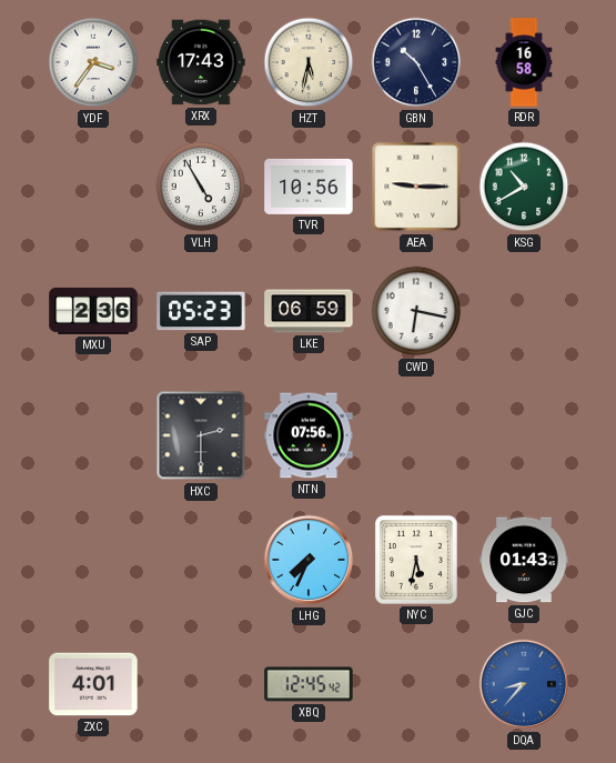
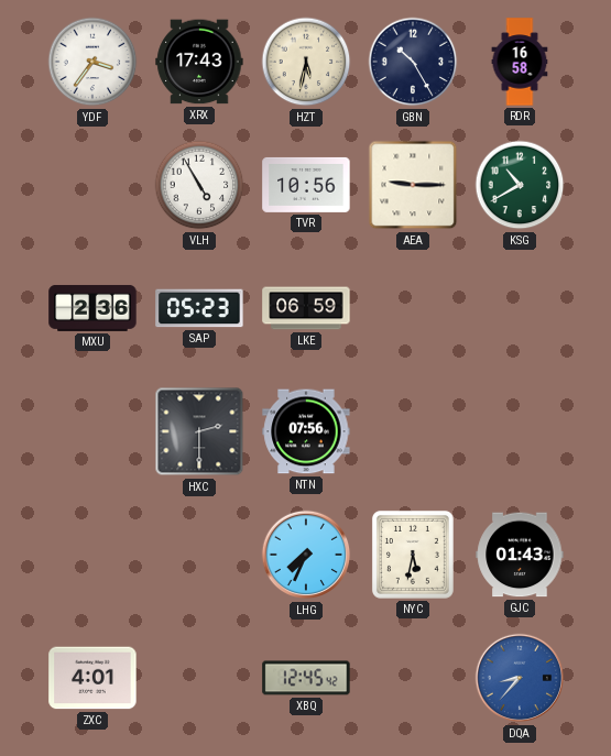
CWD: 6:17 -> none
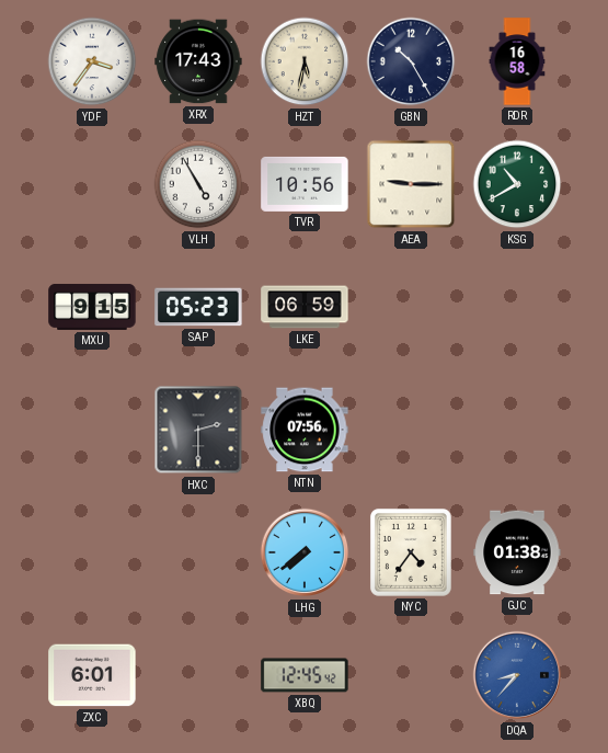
MXU: 2:36 -> 9:15
LHG: 7:34 -> 7:39
NYC: 5:32 -> 4:36
GJC: 01:43 -> 01:38
ZXC: 4:01 -> 6:01
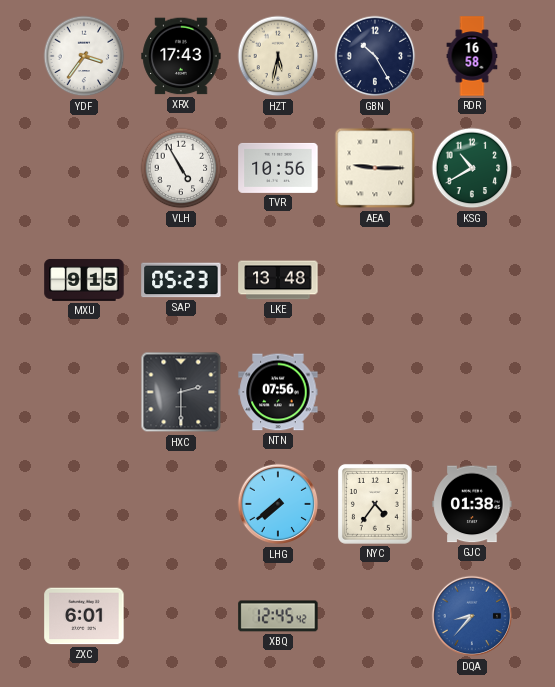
LKE: 06:59 -> 13:48
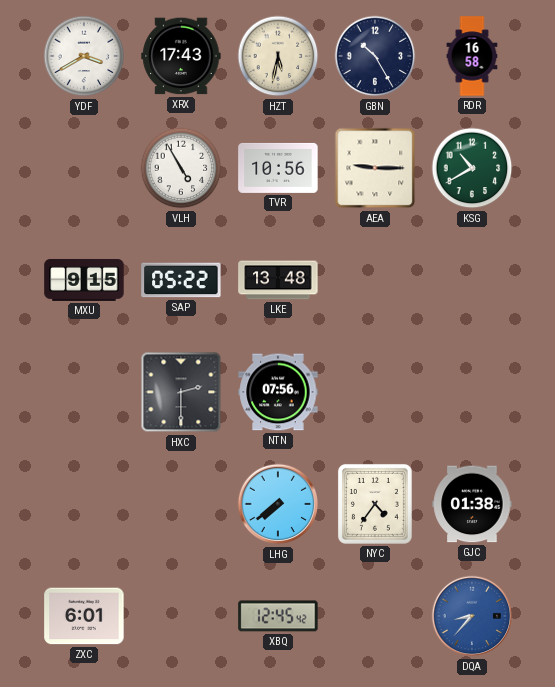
YDF: 3:36 -> 3:40
SAP: 05:23 -> 05:22
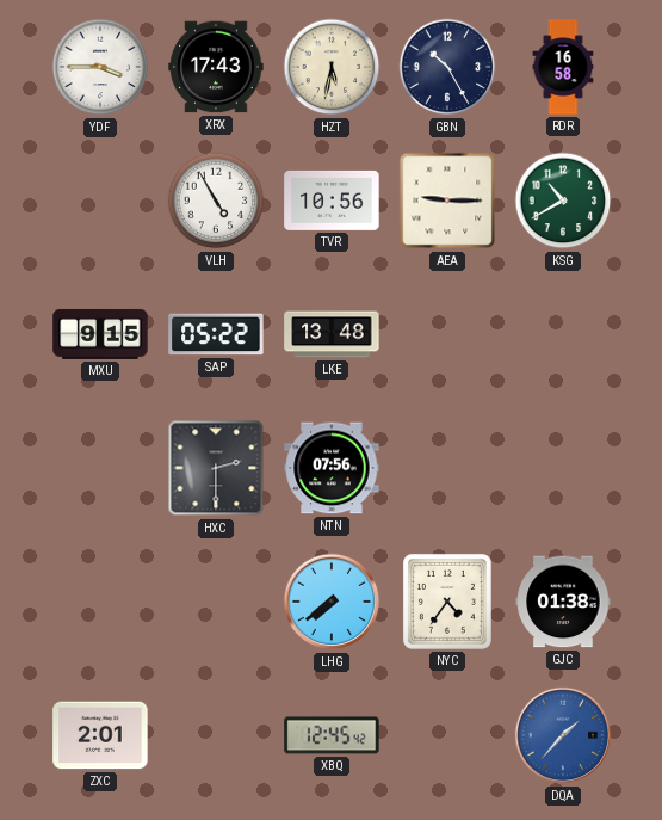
YDF: 3:40 -> 3:45
ZXC: 6:01 -> 2:01
DQA: 8:37 -> 1:37
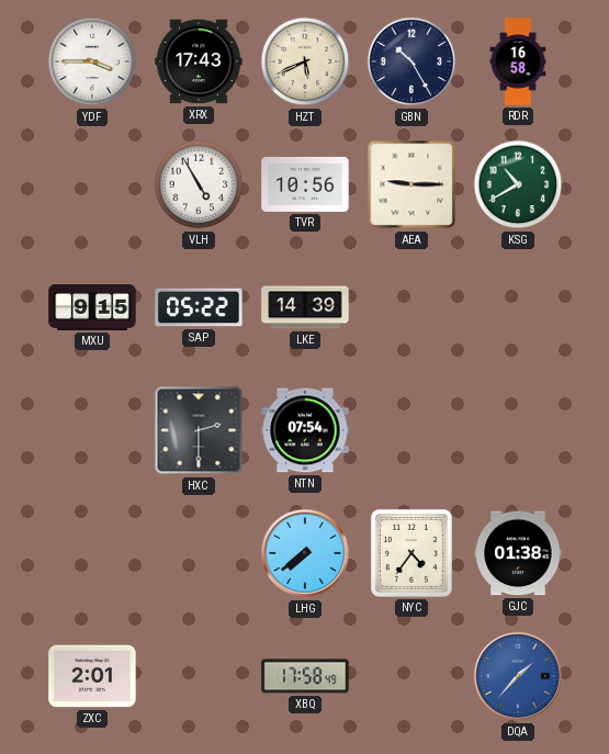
HZT: 5:32 -> 5:41
LKE: 13:48 -> 14:39
NTN: 07:56 -> 07:54
XBQ: 12:45 -> 17:58
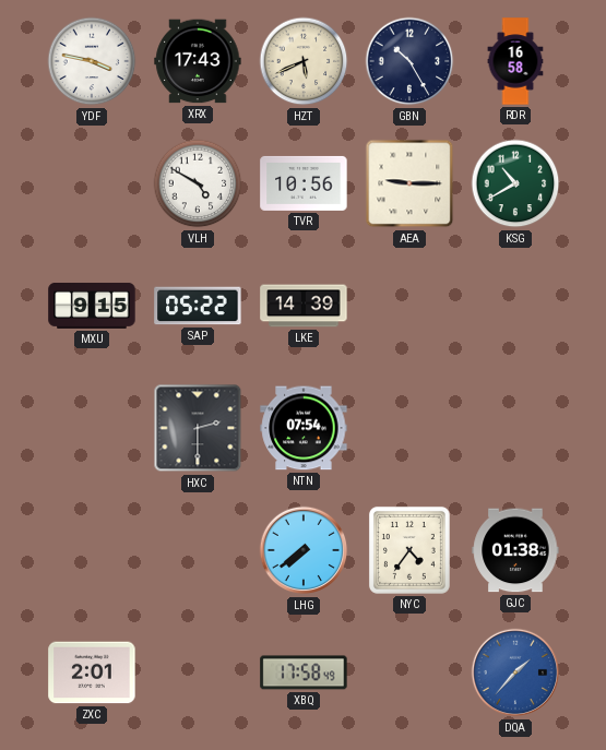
YDF: 3:45 -> 3:47
VLH: 4:55 -> 4:50
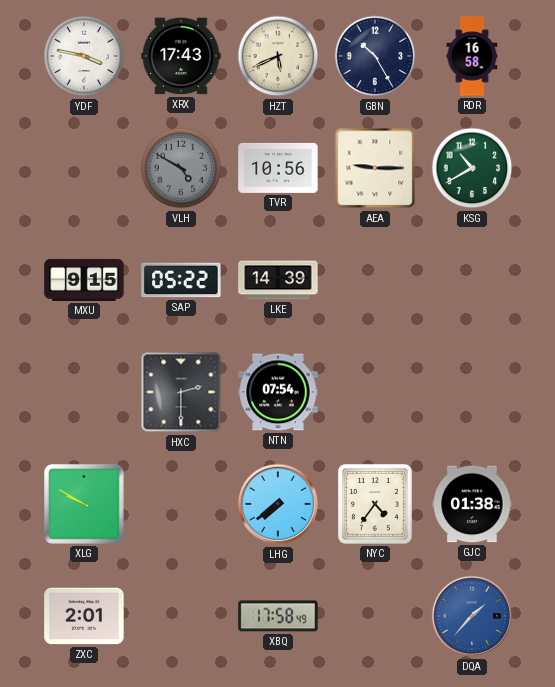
VLH dial: white -> grey
XLG: none -> 9:50
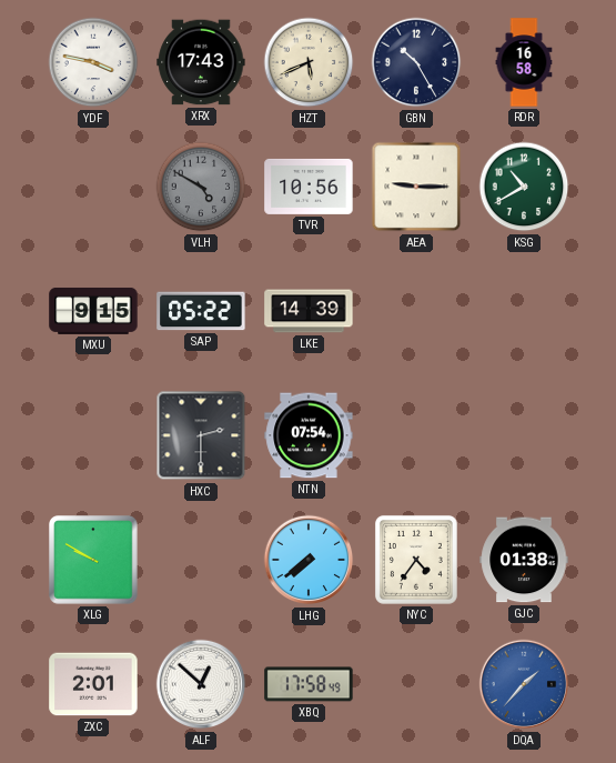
ALF: none -> 12:52
